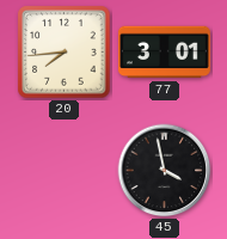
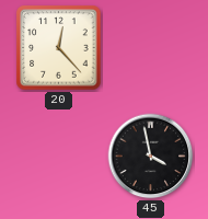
20: 7:44 -> 12:23
77: 3:01 -> none
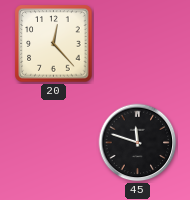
45: 3:58 -> 11:48
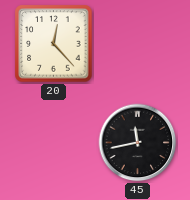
45: 11:48 -> 11:43
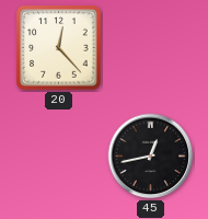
45: 11:43 -> 12:43
